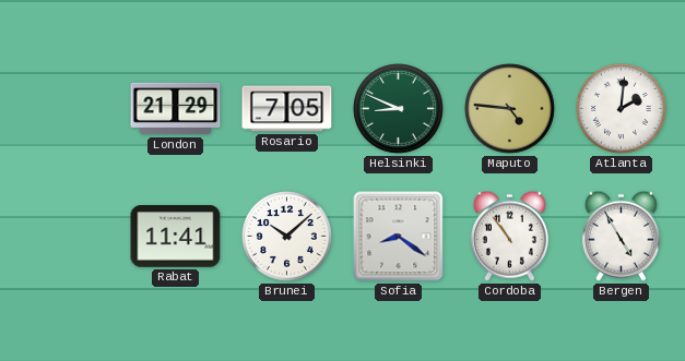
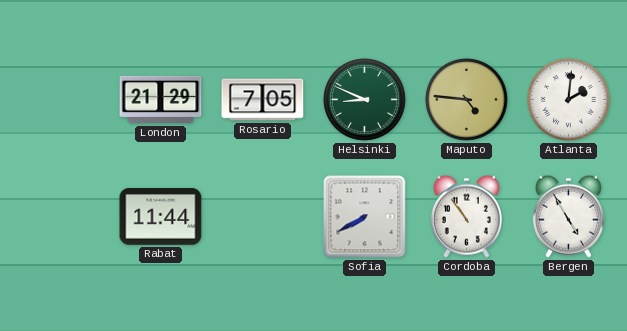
Rabat: 11:41 -> 11:44
Brunei: 10:08 -> none
Sofia: 8:21 -> 7:40
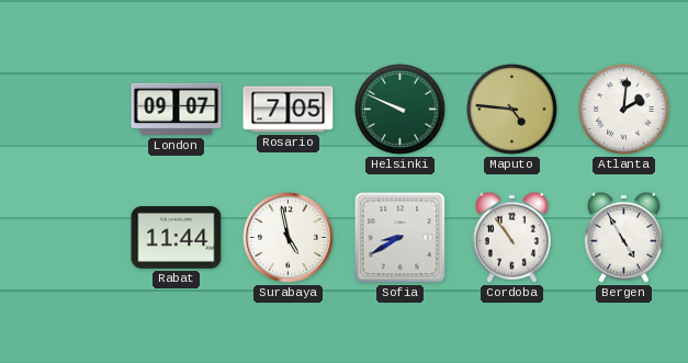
London: 21:29 -> 09:07
Helsinki: 8:49 -> 9:49
Surabaya: none -> 4:58
Sofia: 7:40 -> 8:40
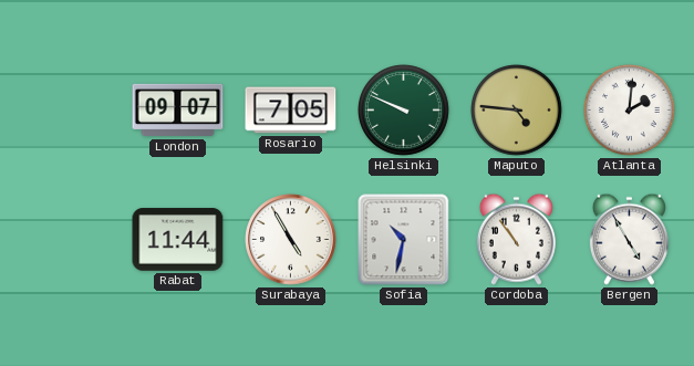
Surabaya: 4:58 -> 4:55
Sofia: 8:40 -> 10:32
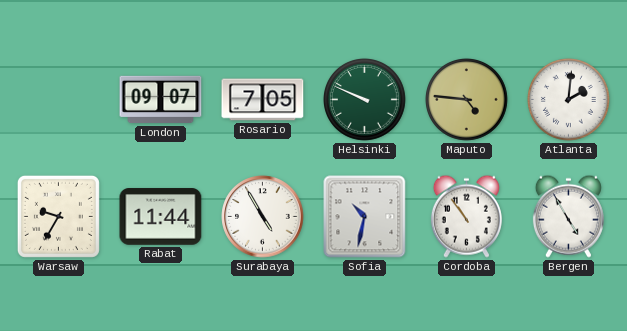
Warsaw: none -> 9:35
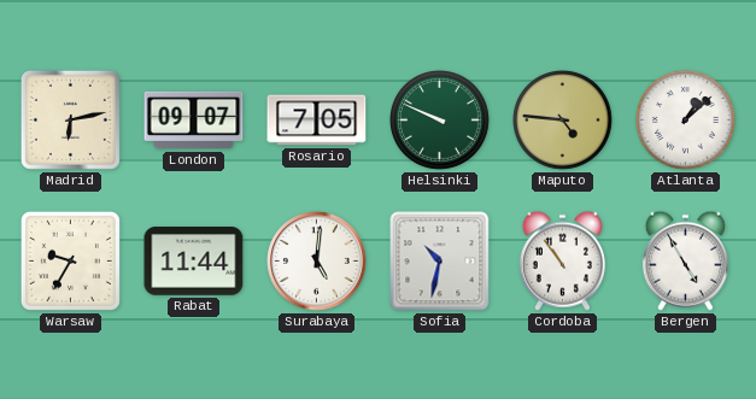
Madrid: none -> 6:13
Atlanta: 2:01 -> 1:08
Surabaya: 4:55 -> 5:01
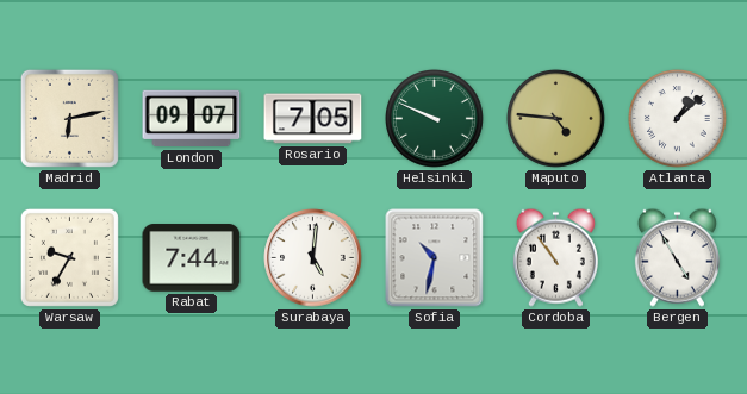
Rabat: 11:44 -> 7:44
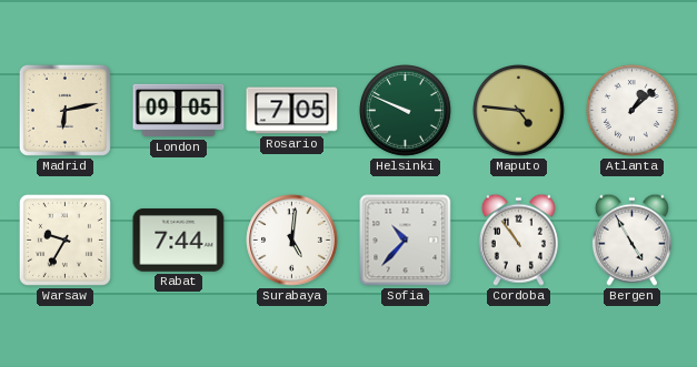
London: 09:07 -> 09:05
Sofia: 10:32 -> 10:37
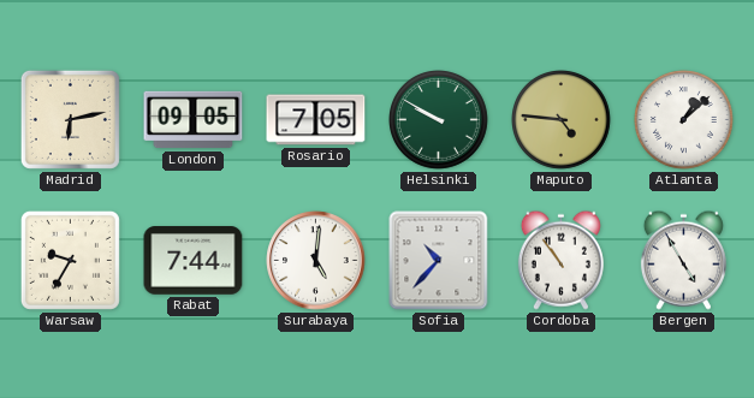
Helsinki: 9:49 -> 9:50
